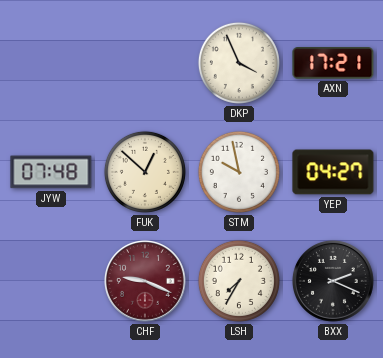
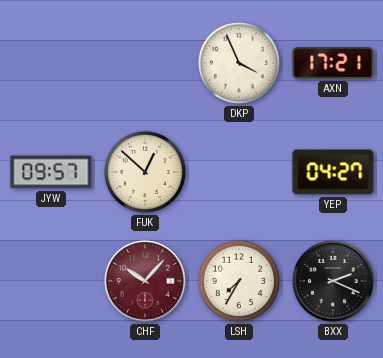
JYW: 07:48 -> 09:57
STM: 9:58 -> none
CHF: 9:19 -> 10:07
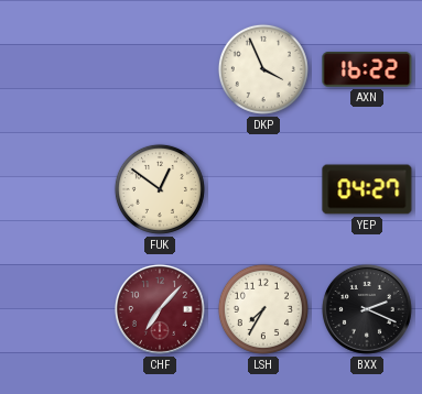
AXN: 17:21 -> 16:22
JYW: 09:57 -> none
FUK: 12:52 -> 12:51
CHF: 10:07 -> 7:07
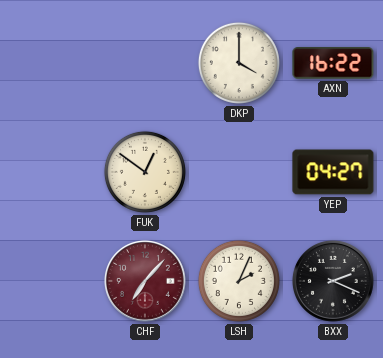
DKP: 3:56 -> 4:00
LSH: 7:35 -> 2:04
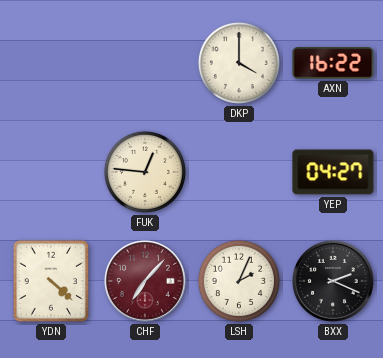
FUK: 12:51 -> 12:46
YDN: none -> 4:22
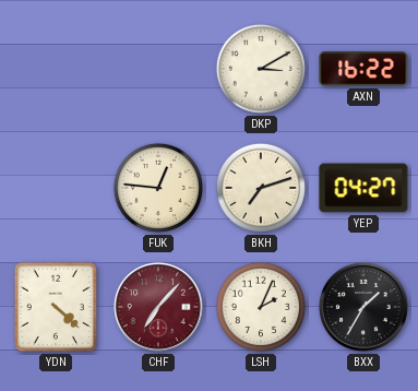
DKP: 4:00 -> 3:10
BKH: none -> 7:12
BXX: 2:19 -> 1:35
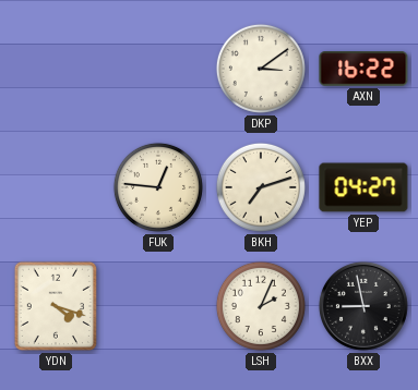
DKP: 3:10 -> 3:09
YDN: 4:22 -> 4:18
CHF: 7:07 -> none
BXX: 1:35 -> 8:58
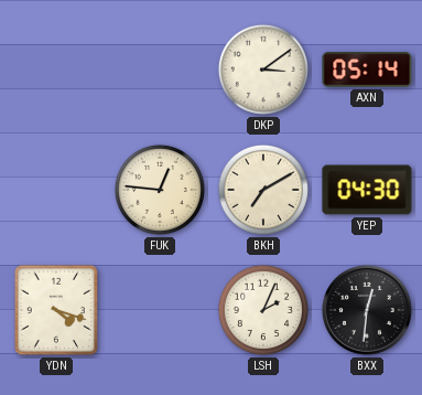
AXN: 16:22 -> 05:14
BKH: 7:12 -> 7:10
YEP: 04:27 -> 04:30
BXX: 8:58 -> 12:31
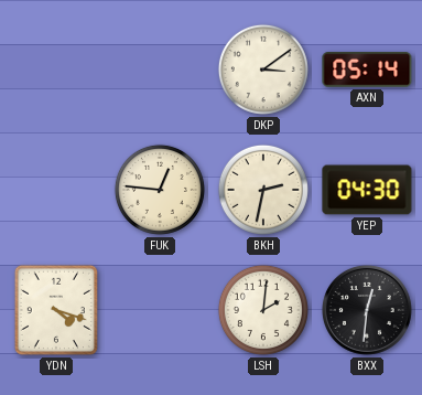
BKH: 7:10 -> 2:32
LSH: 2:04 -> 2:01
